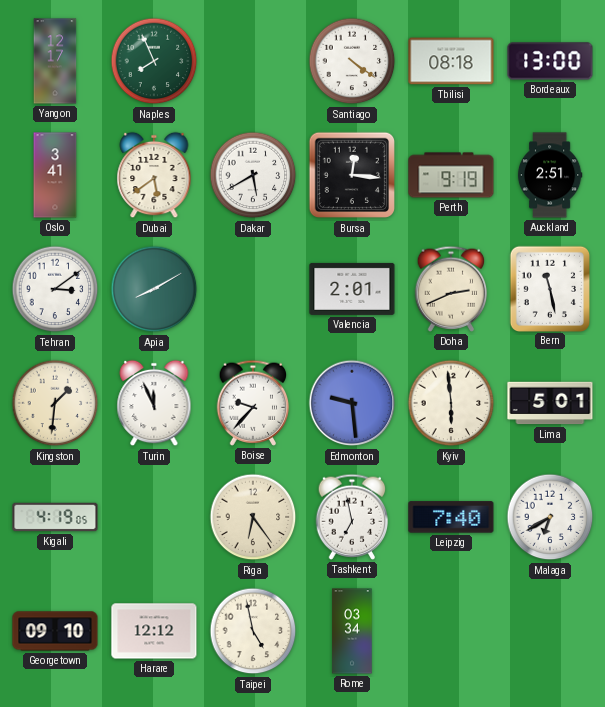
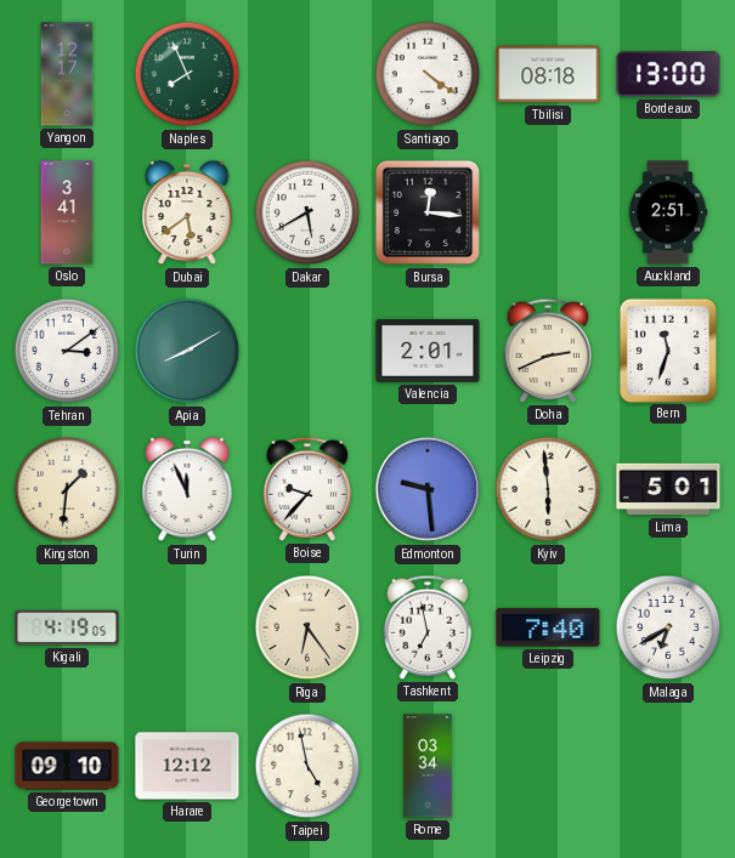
Perth: 9:19 -> none
Bern: 11:28 -> 11:33
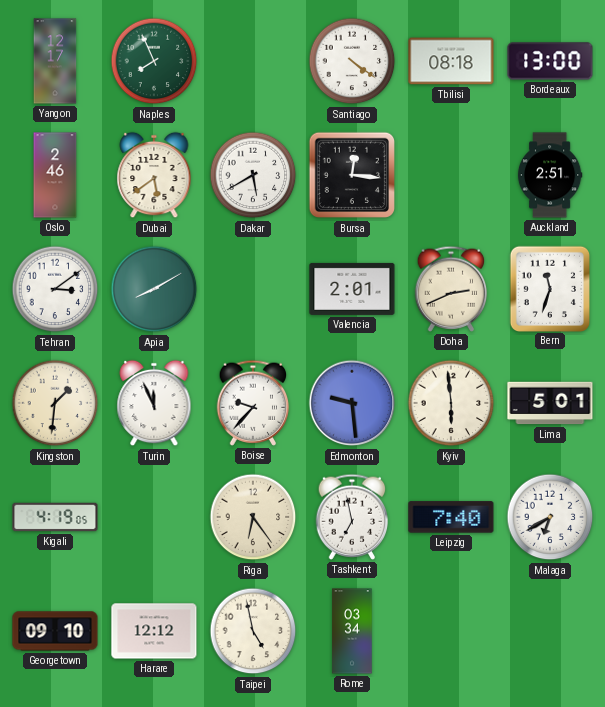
Oslo: 3:41 -> 2:46
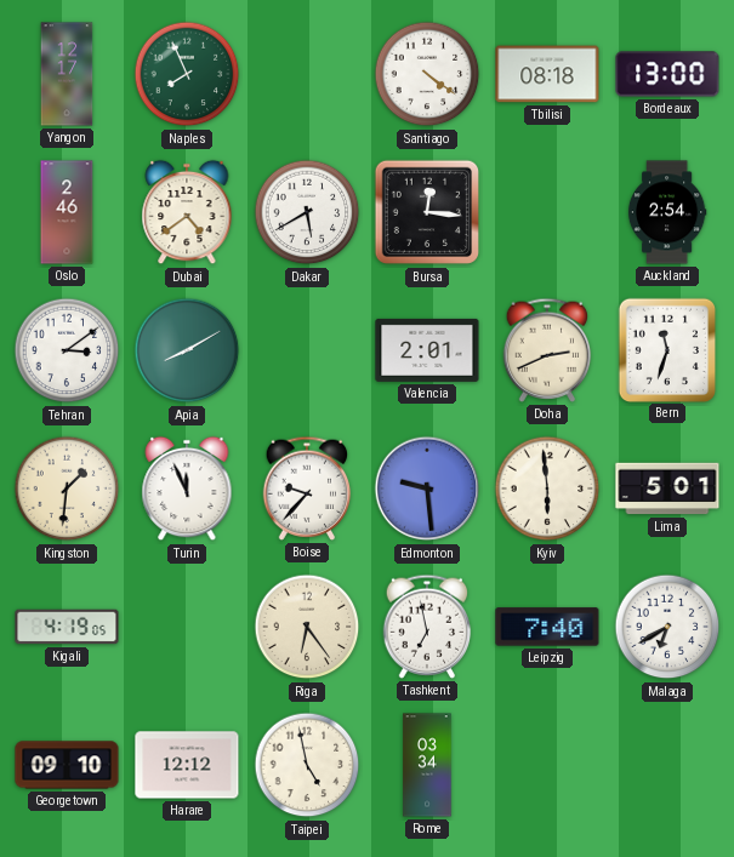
Dubai: 5:39 -> 4:39
Auckland: 2:51 -> 2:54
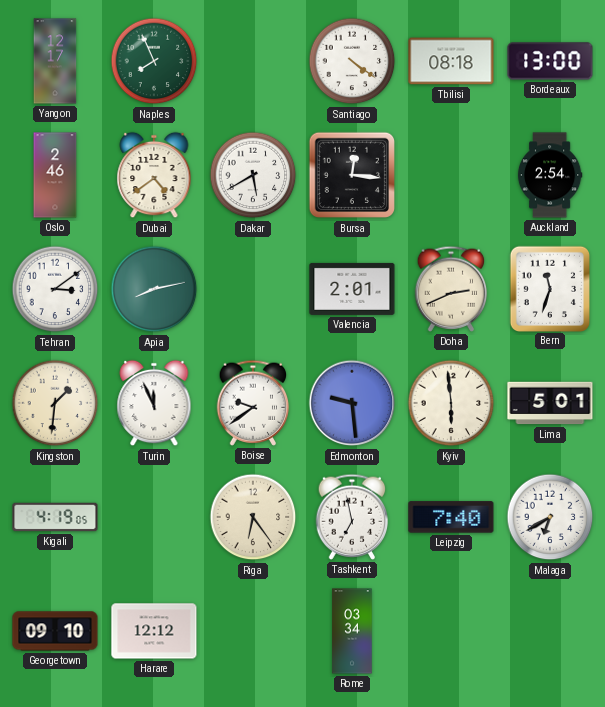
Apia: 8:10 -> 8:13
Boise: 9:37 -> 9:39
Taipei: 4:58 -> none
